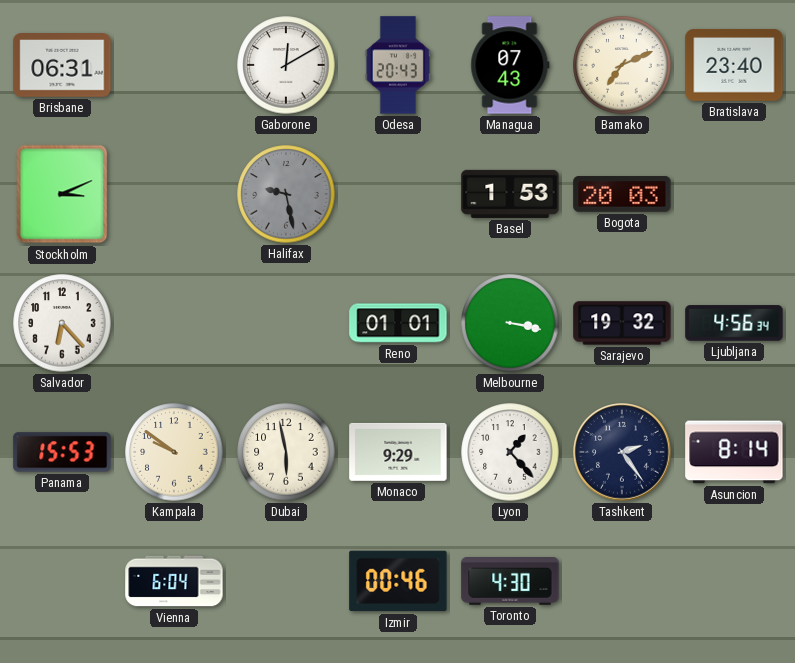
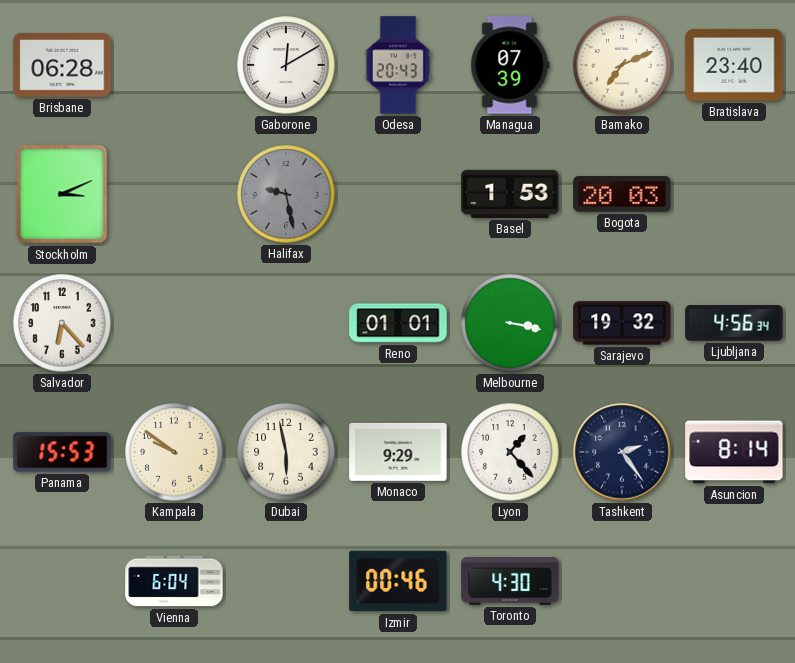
Brisbane: 06:31 -> 06:28
Managua: 07:43 -> 07:39
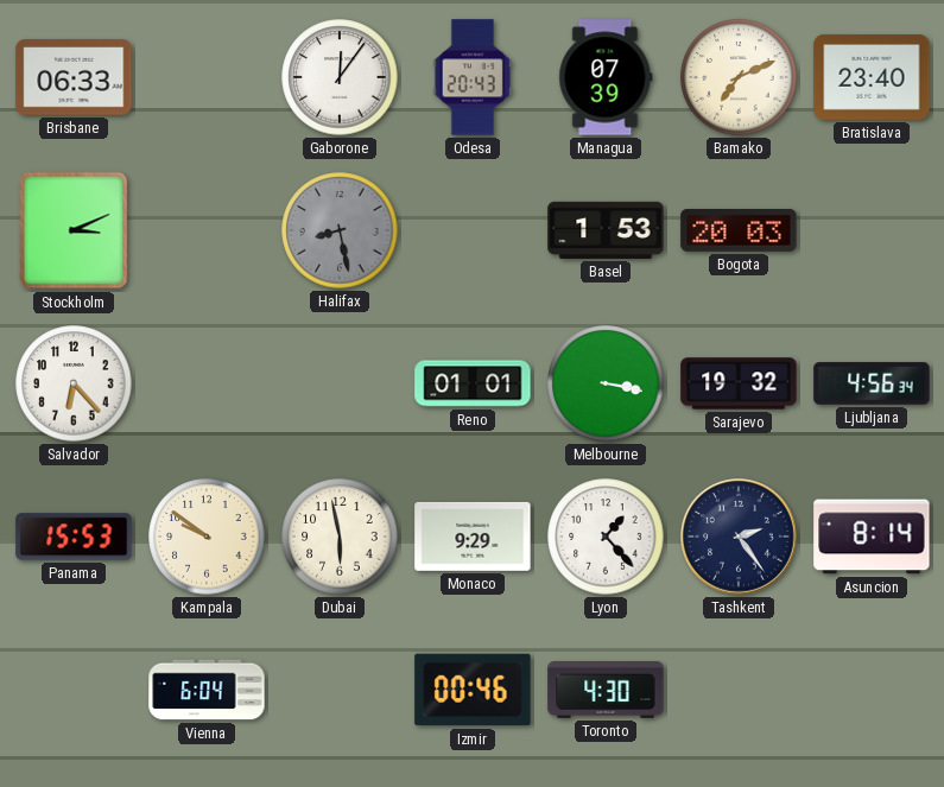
Brisbane: 06:28 -> 06:33
Gaborone: 12:10 -> 12:06
Halifax: 9:28 -> 8:28
